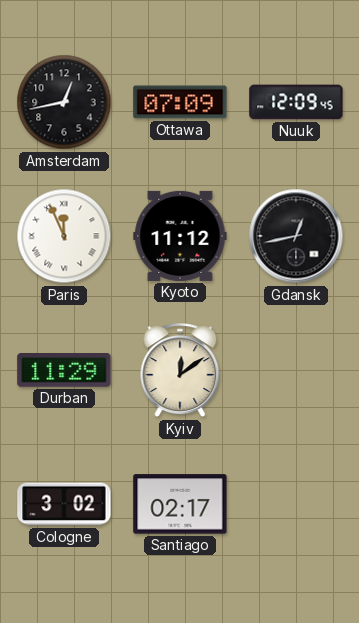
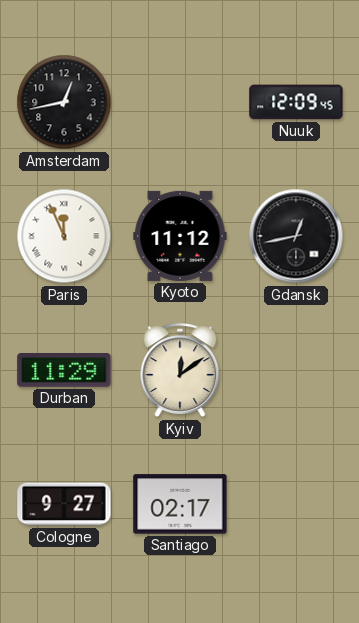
Ottawa: 07:09 -> none
Cologne: 3:02 -> 9:27
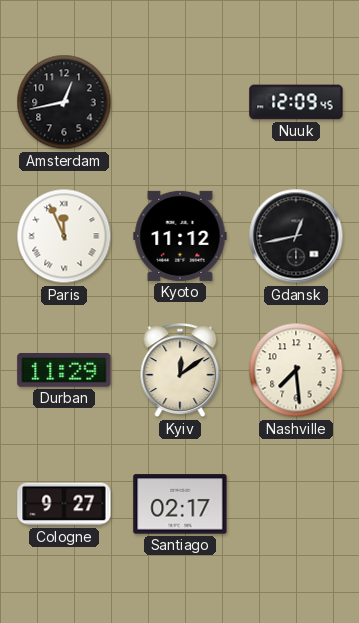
Nashville: none -> 7:29
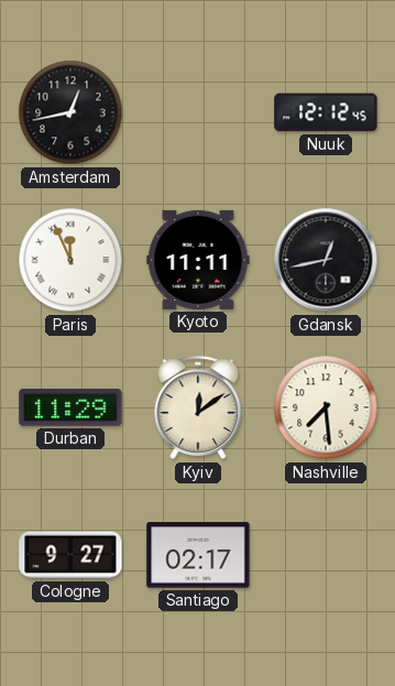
Nuuk: 12:09 -> 12:12
Kyoto: 11:12 -> 11:11
